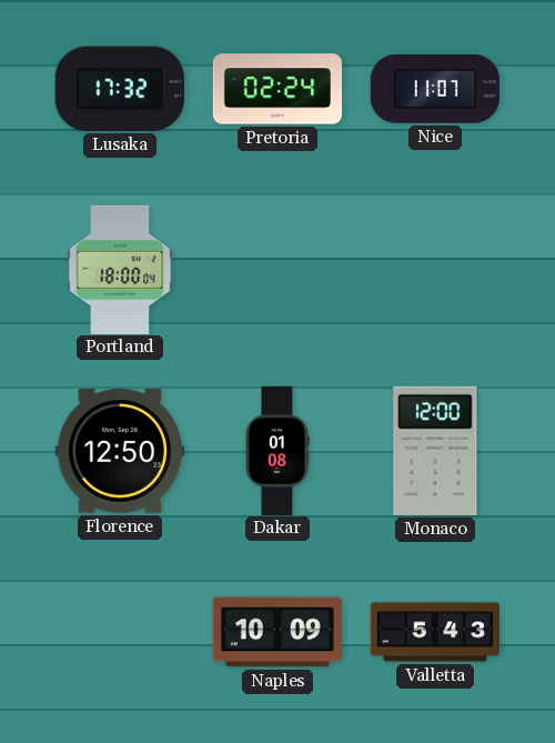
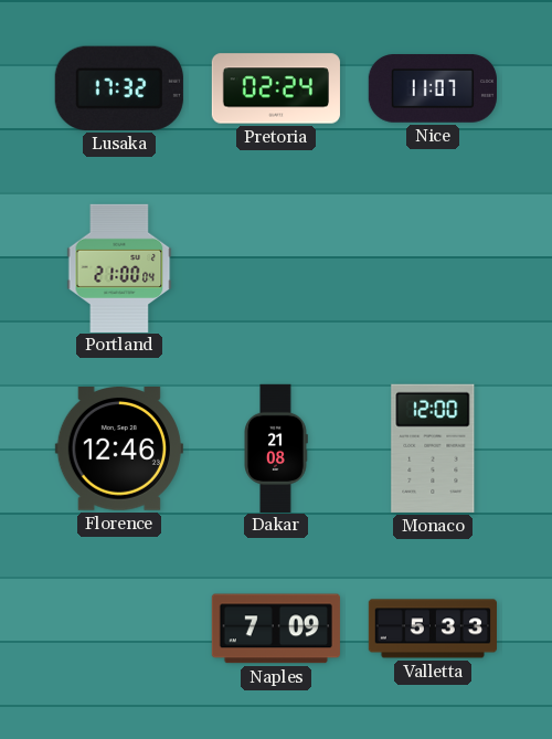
Portland: 18:00 -> 21:00
Florence: 12:50 -> 12:46
Dakar: 01:08 -> 21:08
Naples: 10:09 -> 7:09
Valletta: 5:43 -> 5:33
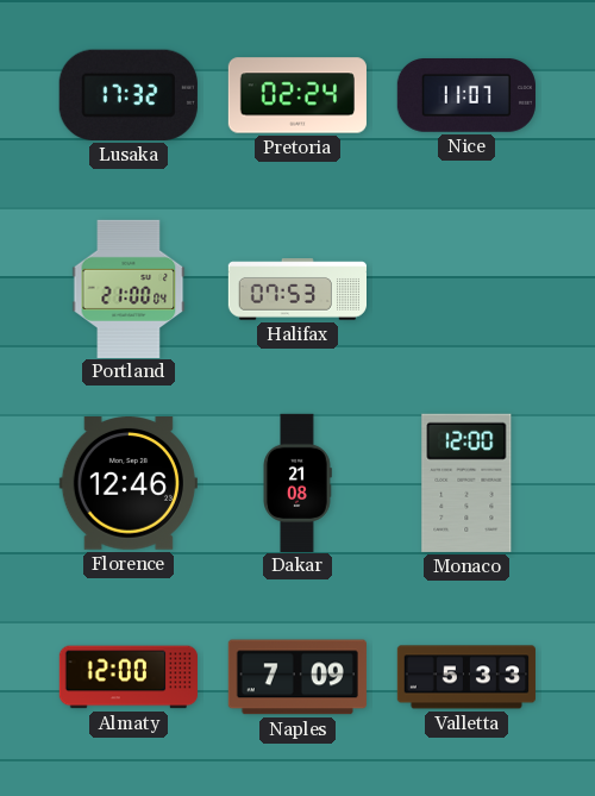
Halifax: none -> 07:53
Almaty: none -> 12:00
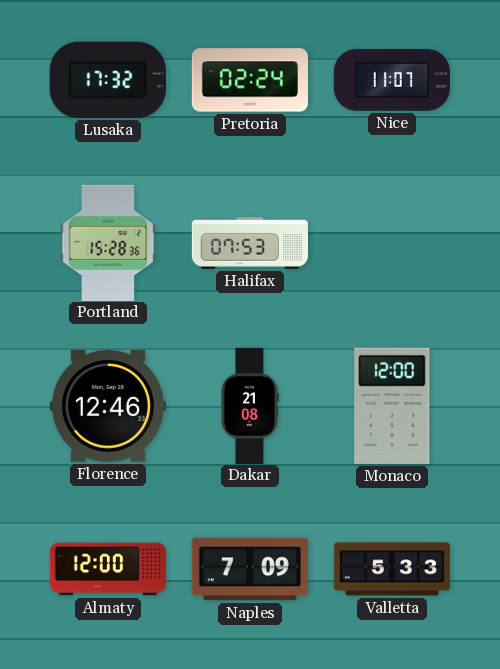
Portland: 21:00 -> 15:28
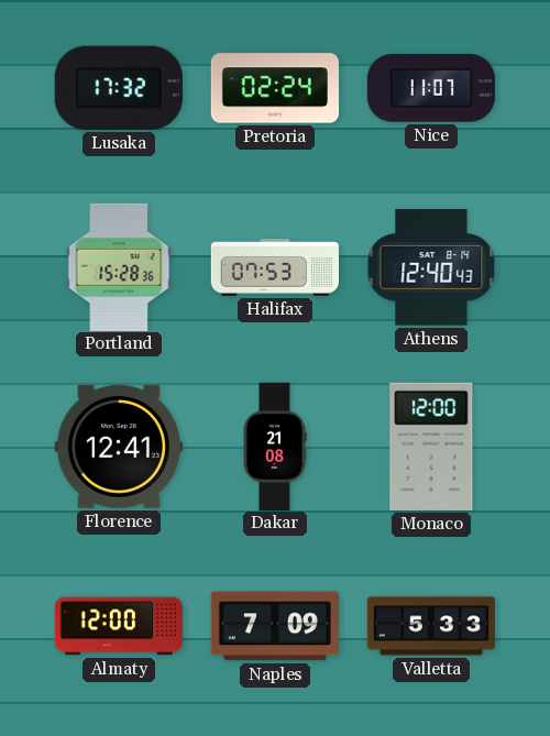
Athens: none -> 12:40
Florence: 12:46 -> 12:41
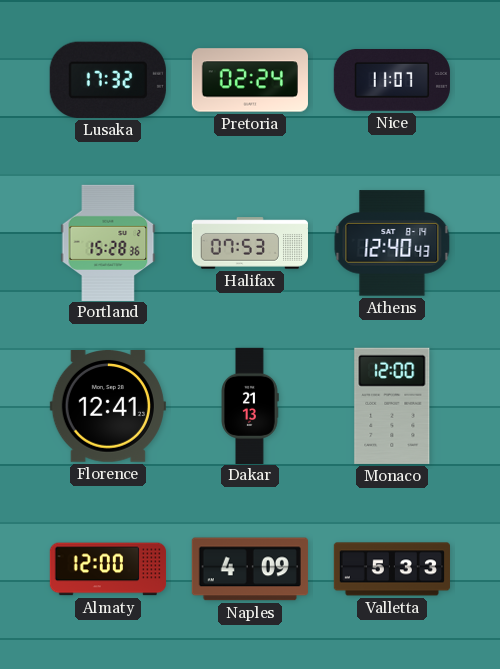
Dakar: 21:08 -> 21:13
Naples: 7:09 -> 4:09
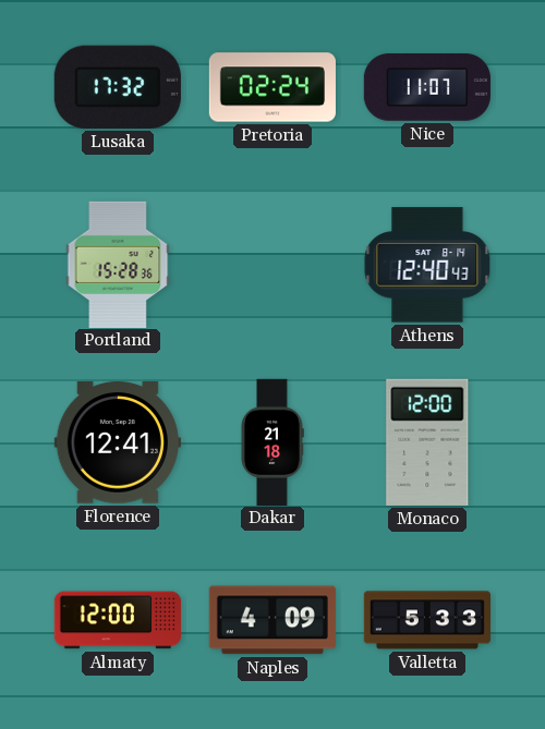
Halifax: 07:53 -> none
Dakar: 21:13 -> 21:18
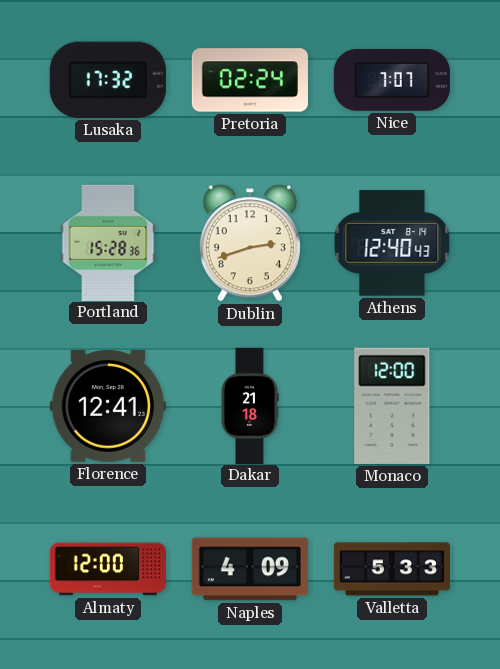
Nice: 11:07 -> 7:07
Dublin: none -> 2:42
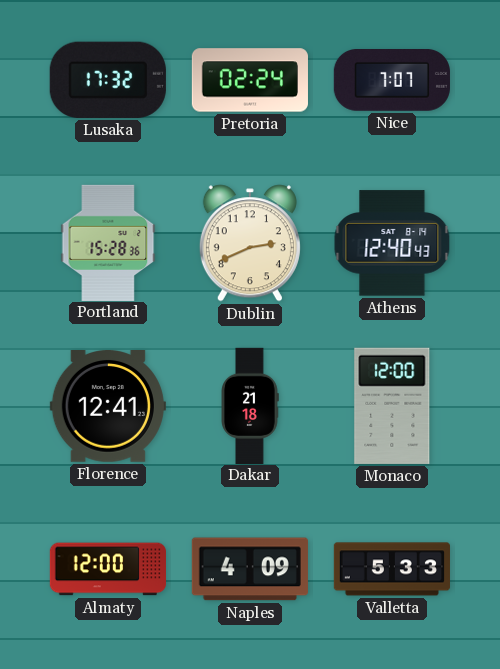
Dublin: 2:42 -> 2:41
